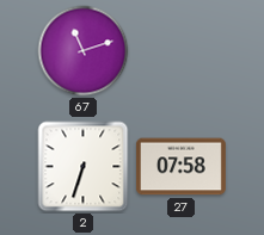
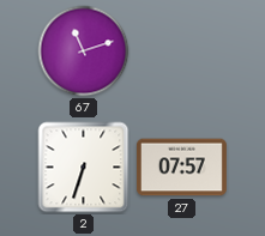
27: 07:58 -> 07:57
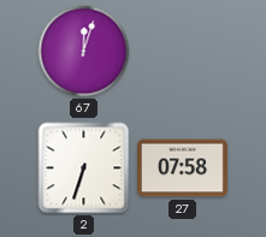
67: 11:12 -> 12:03
27: 07:57 -> 07:58
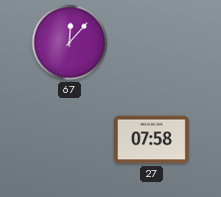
67: 12:03 -> 12:07
2: 6:33 -> none
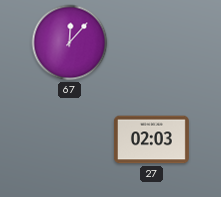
27: 07:58 -> 02:03
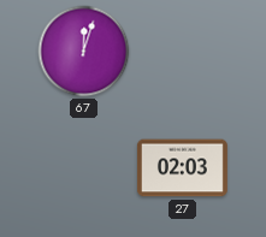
67: 12:07 -> 12:03
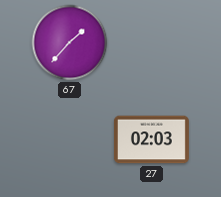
67: 12:03 -> 1:37
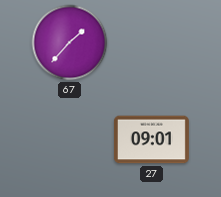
27: 02:03 -> 09:01
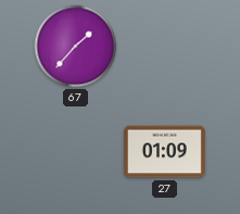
27: 09:01 -> 01:09
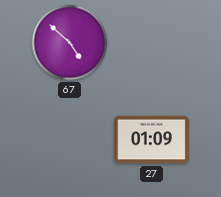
67: 1:37 -> 4:52
